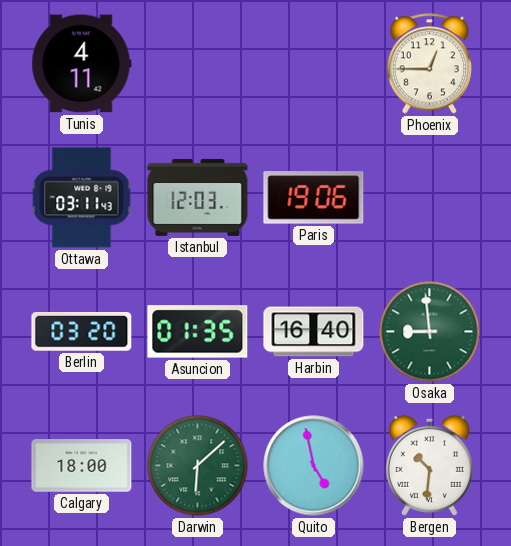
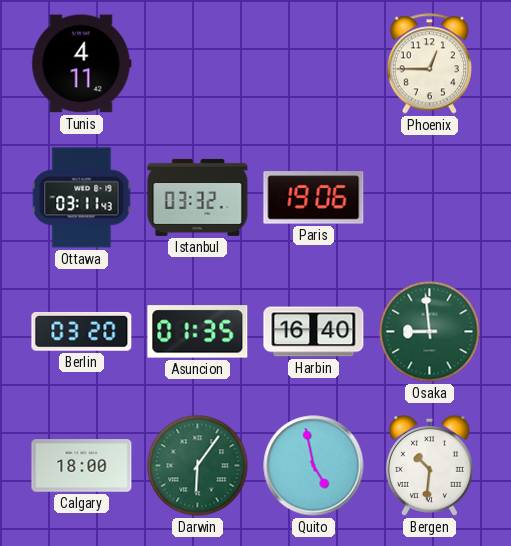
Istanbul: 12:03 -> 03:32
Darwin: 6:08 -> 6:06
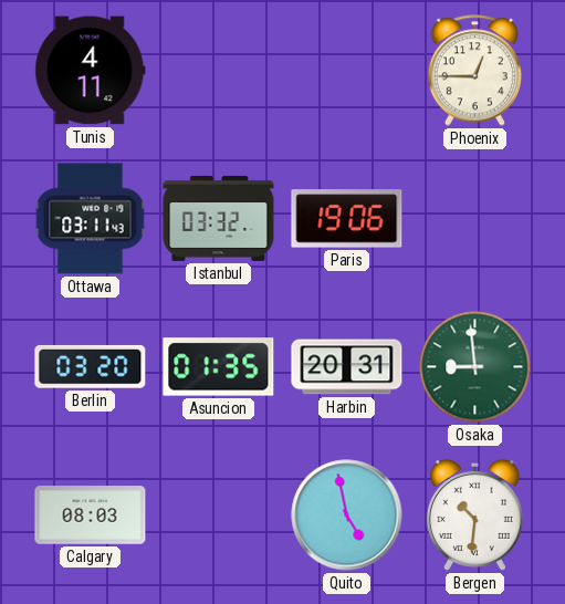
Harbin: 16:40 -> 20:31
Calgary: 18:00 -> 08:03
Darwin: 6:06 -> none
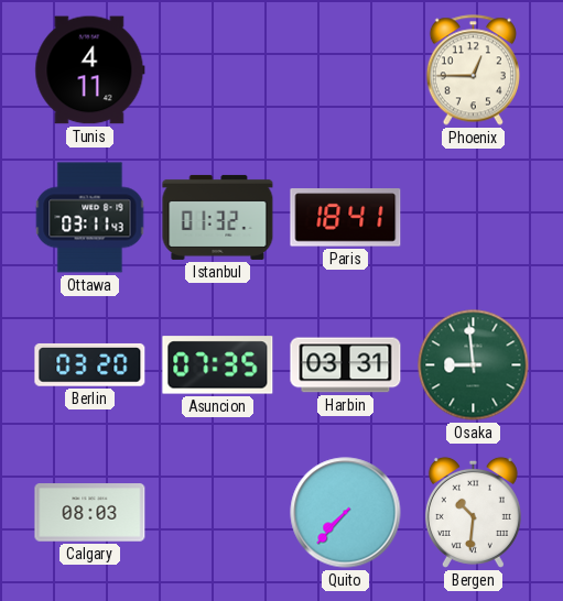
Istanbul: 03:32 -> 01:32
Paris: 19:06 -> 18:41
Asuncion: 01:35 -> 07:35
Harbin: 20:31 -> 03:31
Quito: 4:58 -> 7:37
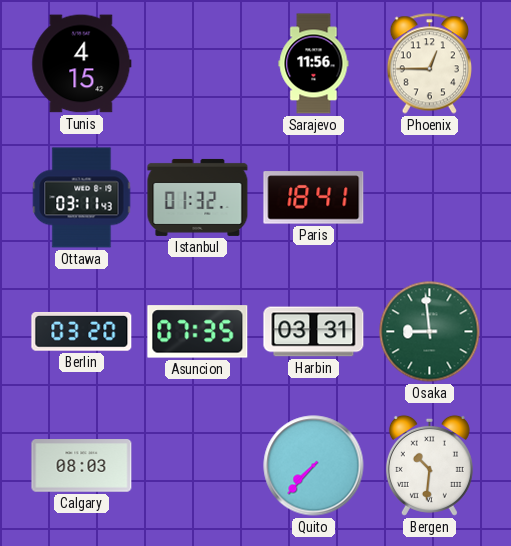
Tunis: 4:11 -> 4:15
Sarajevo: none -> 11:56
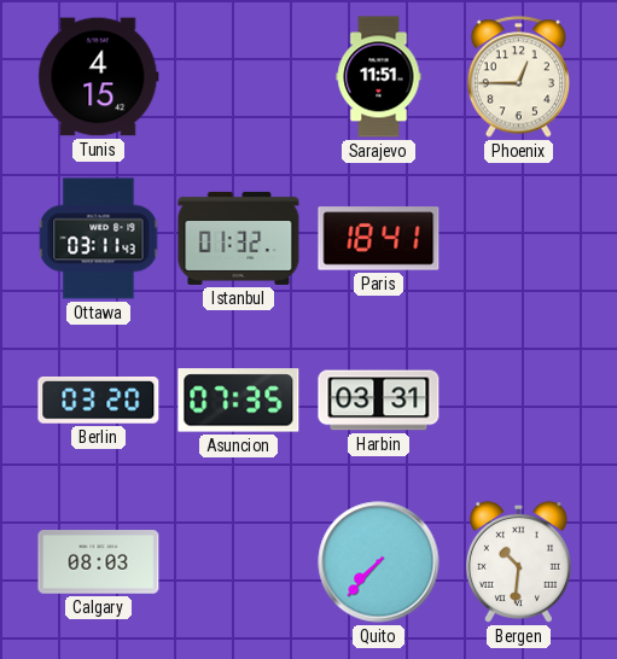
Sarajevo: 11:56 -> 11:51
Osaka: 8:59 -> none
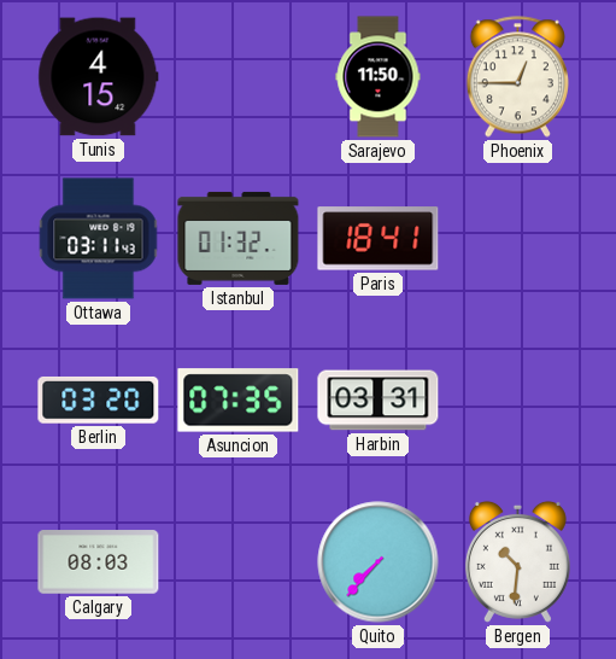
Sarajevo: 11:51 -> 11:50
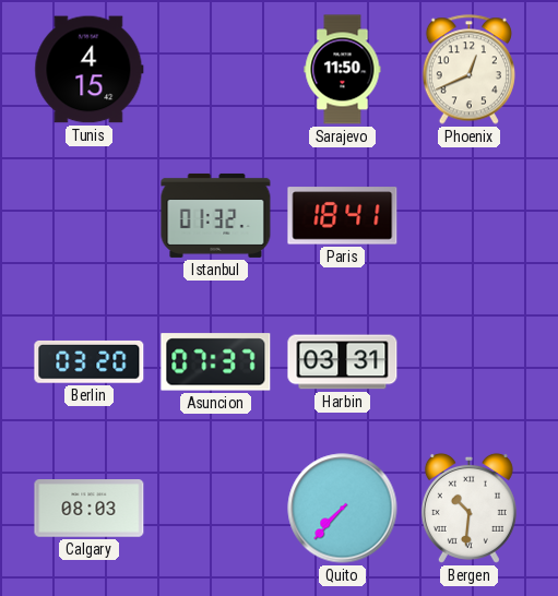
Phoenix: 12:45 -> 12:41
Ottawa: 03:11 -> none
Asuncion: 07:35 -> 07:37
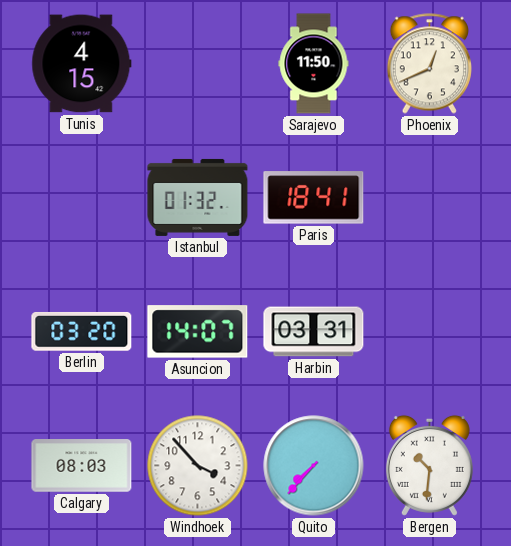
Asuncion: 07:37 -> 14:07
Windhoek: none -> 3:53
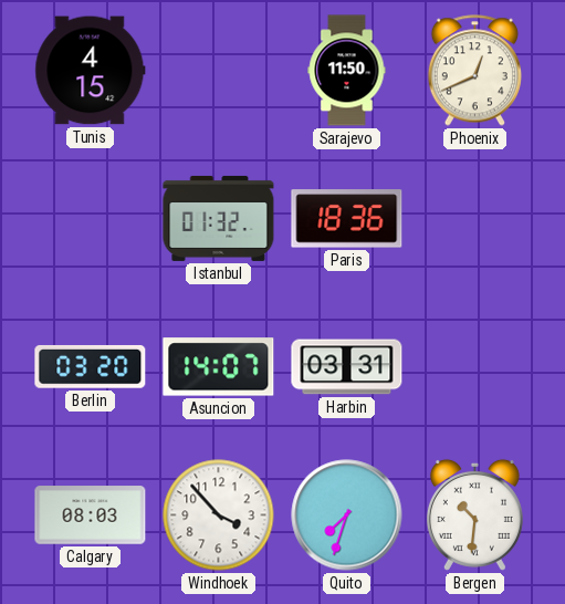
Paris: 18:41 -> 18:36
Quito: 7:37 -> 7:33
